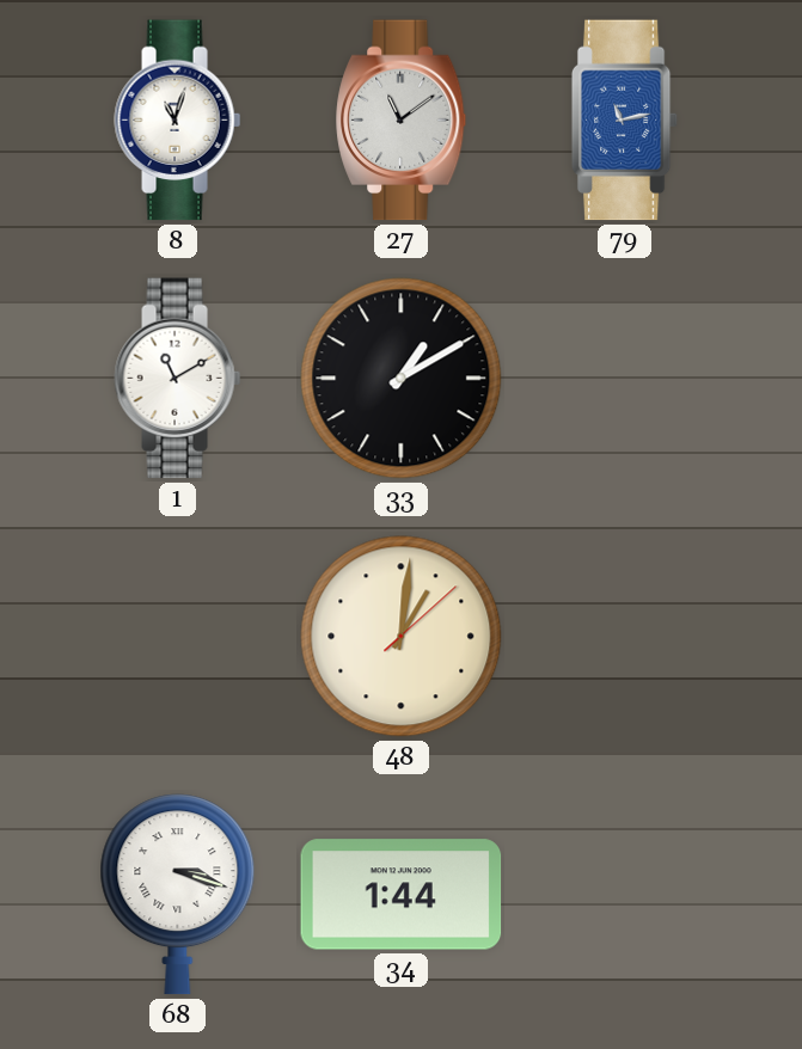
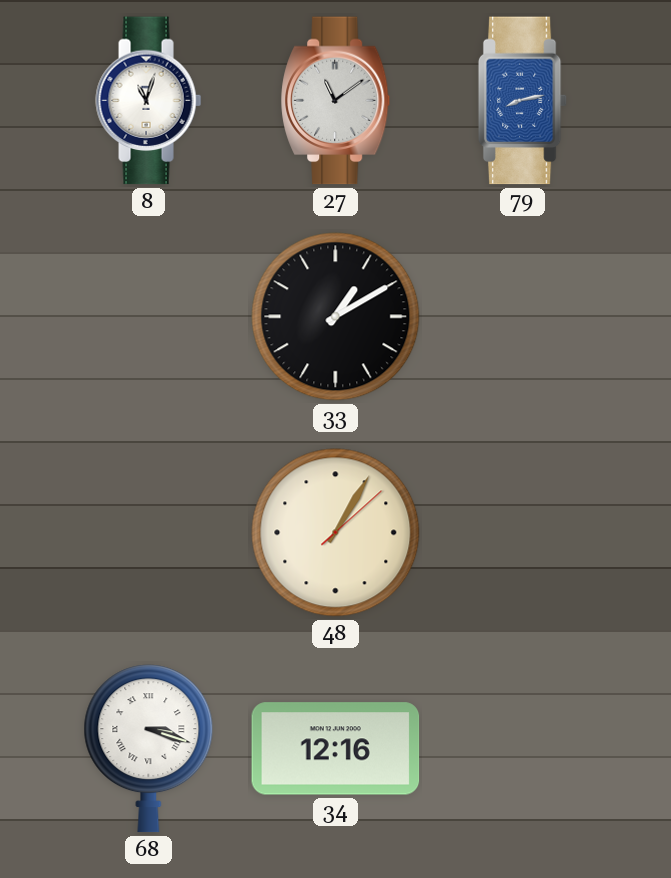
79: 11:13 -> 8:13
1: 11:10 -> none
48: 1:01 -> 1:05
34: 1:44 -> 12:16
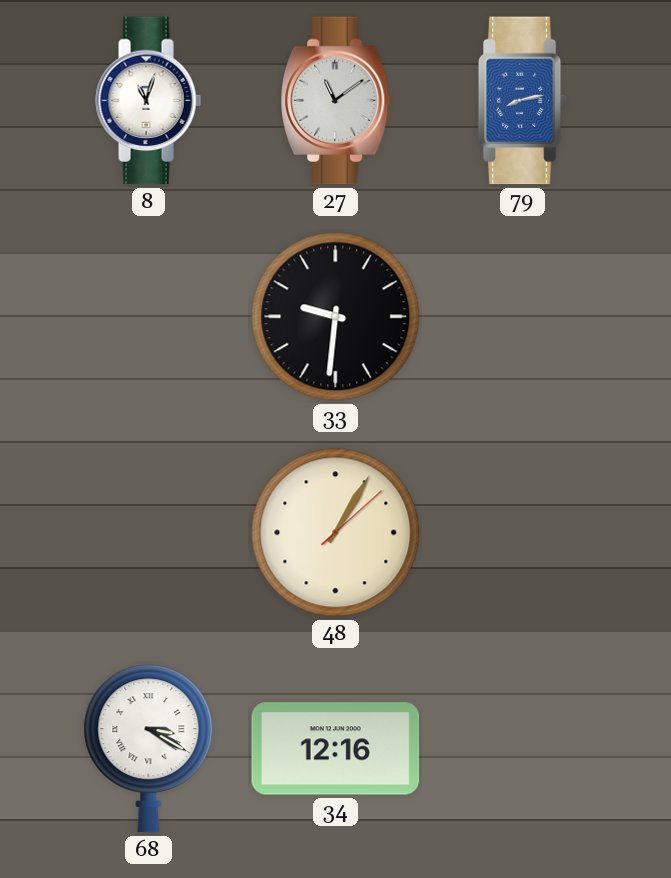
33: 1:10 -> 9:31
68: 3:18 -> 3:20
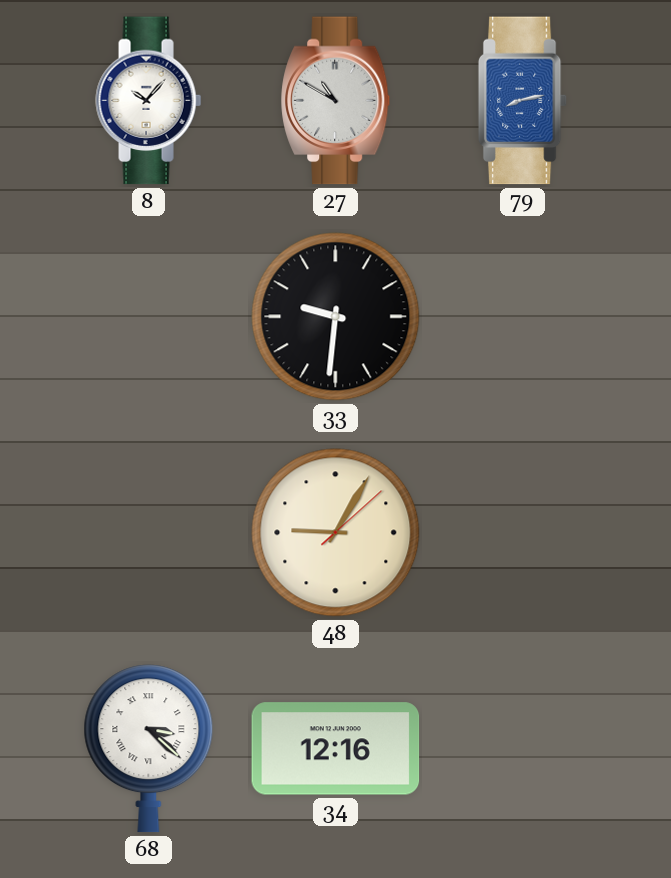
8: 11:03 -> 10:07
27: 11:09 -> 10:50
48: 1:05 -> 9:05
68: 3:20 -> 3:22
